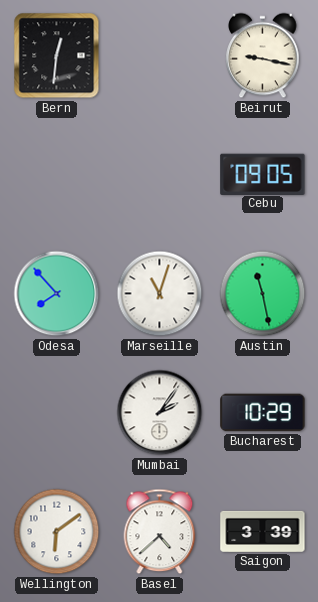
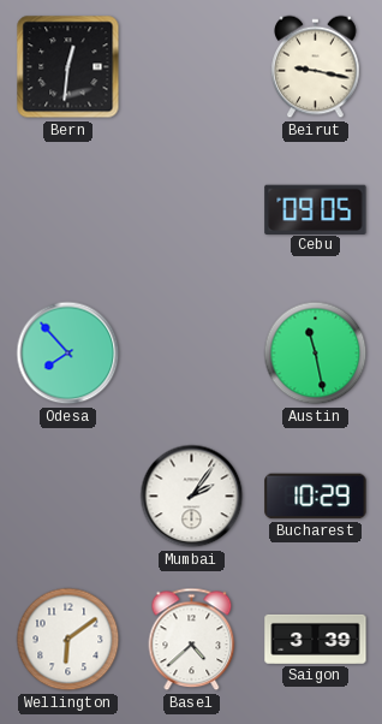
Marseille: 11:03 -> none
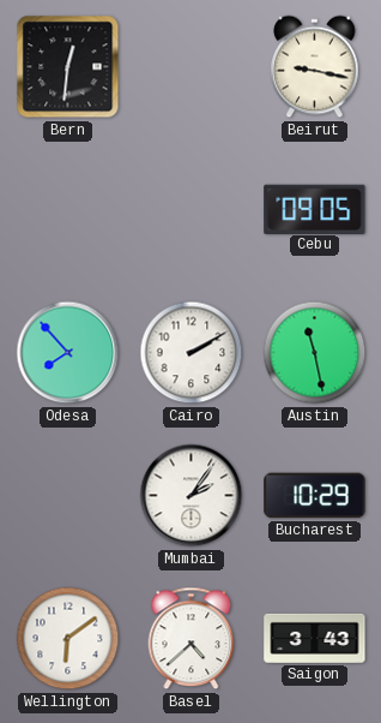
Cairo: none -> 2:10
Saigon: 3:39 -> 3:43
